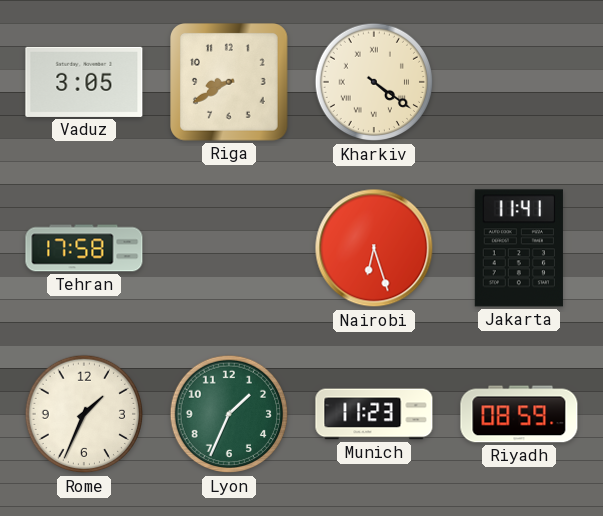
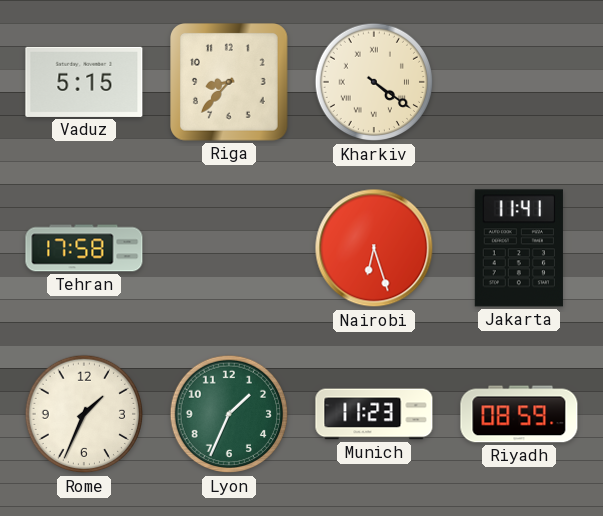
Vaduz: 3:05 -> 5:15
Riga: 8:40 -> 8:37
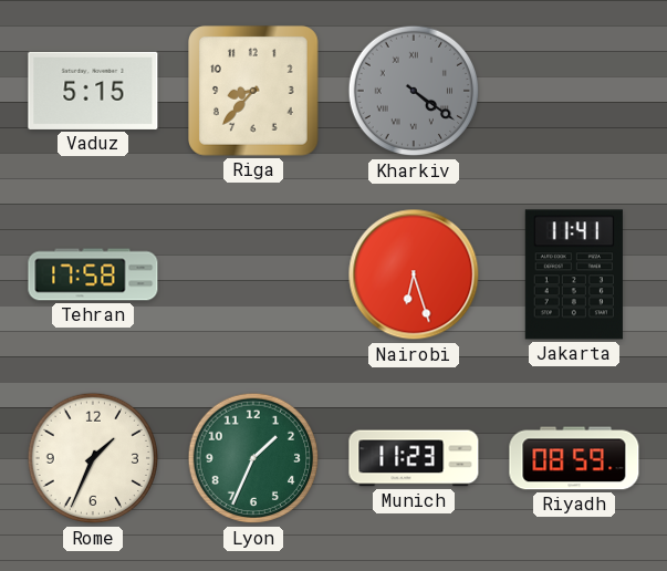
Kharkiv dial: cream -> grey
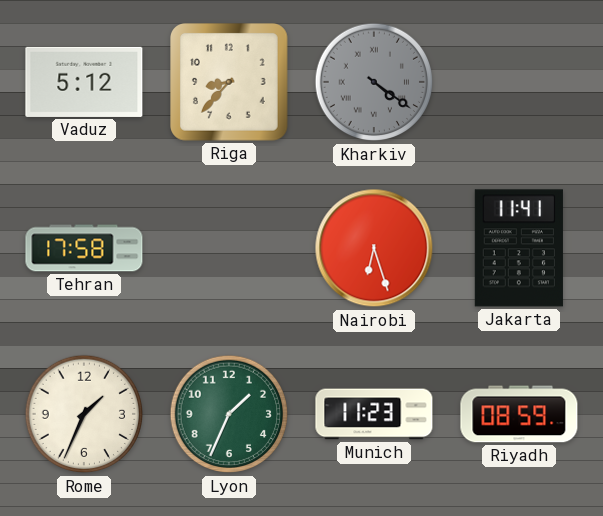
Vaduz: 5:15 -> 5:12
